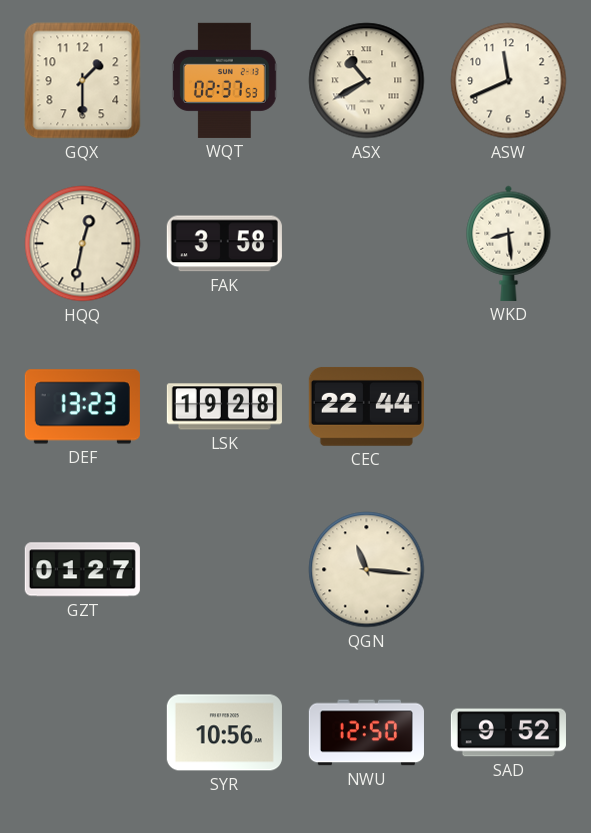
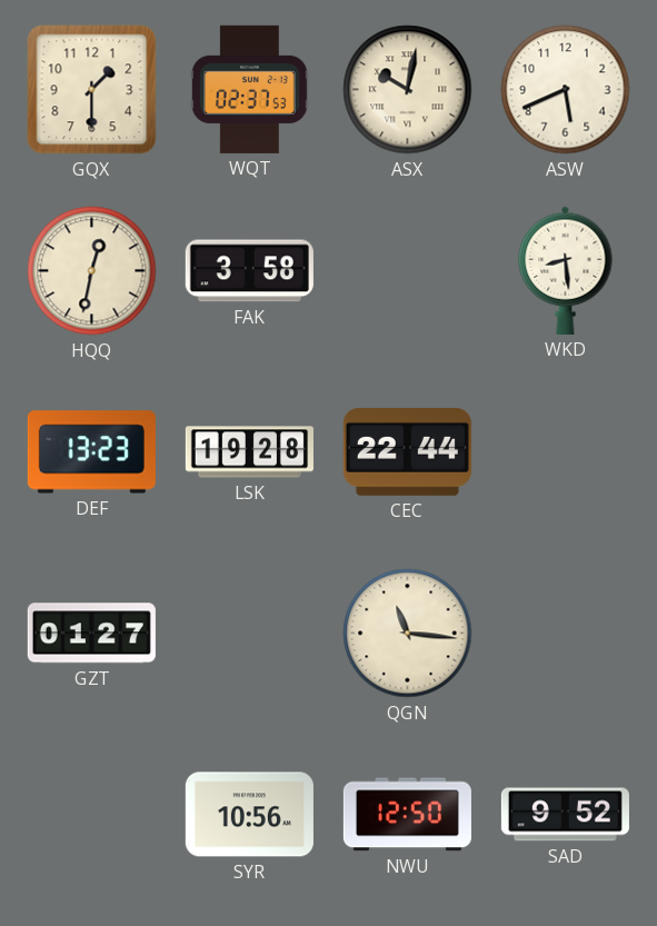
ASX: 10:40 -> 10:02
ASW: 11:41 -> 5:41
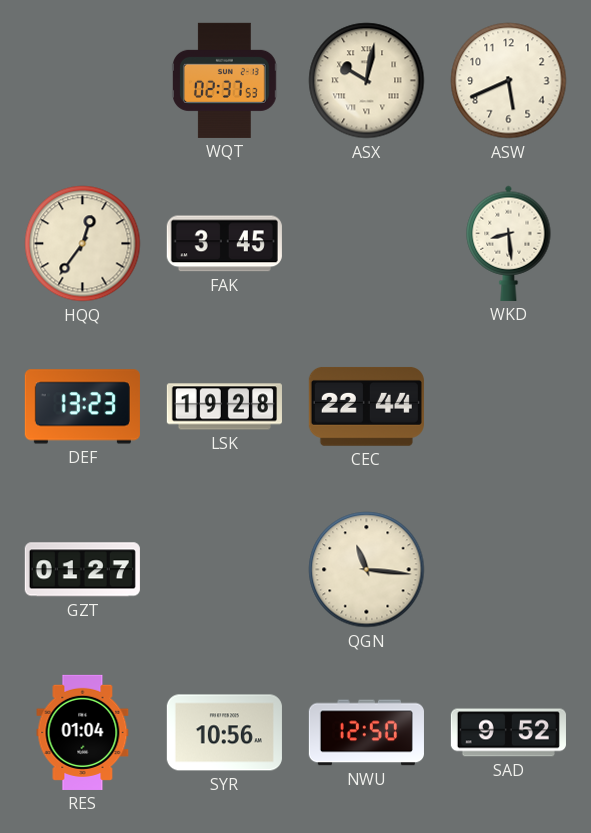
GQX: 1:30 -> none
HQQ: 12:32 -> 12:36
FAK: 3:58 -> 3:45
RES: none -> 01:04
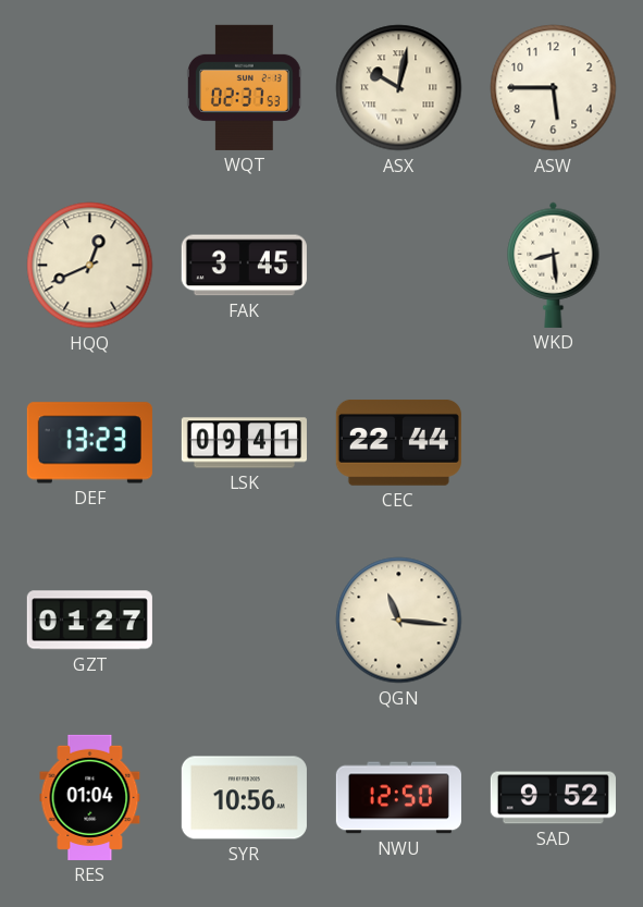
ASW: 5:41 -> 5:45
HQQ: 12:36 -> 12:41
LSK: 19:28 -> 09:41
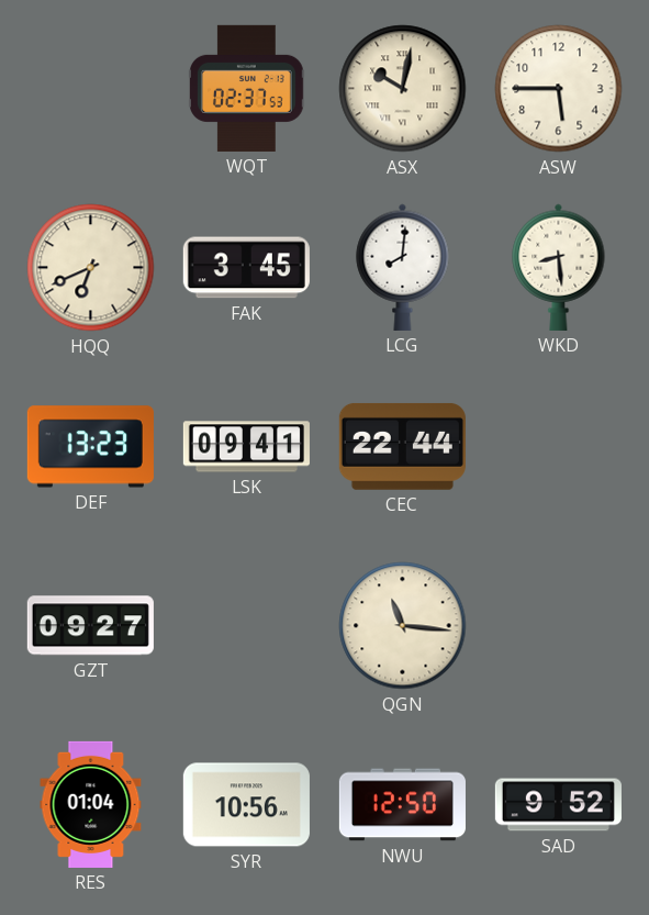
HQQ: 12:41 -> 6:41
LCG: none -> 8:01
GZT: 01:27 -> 09:27
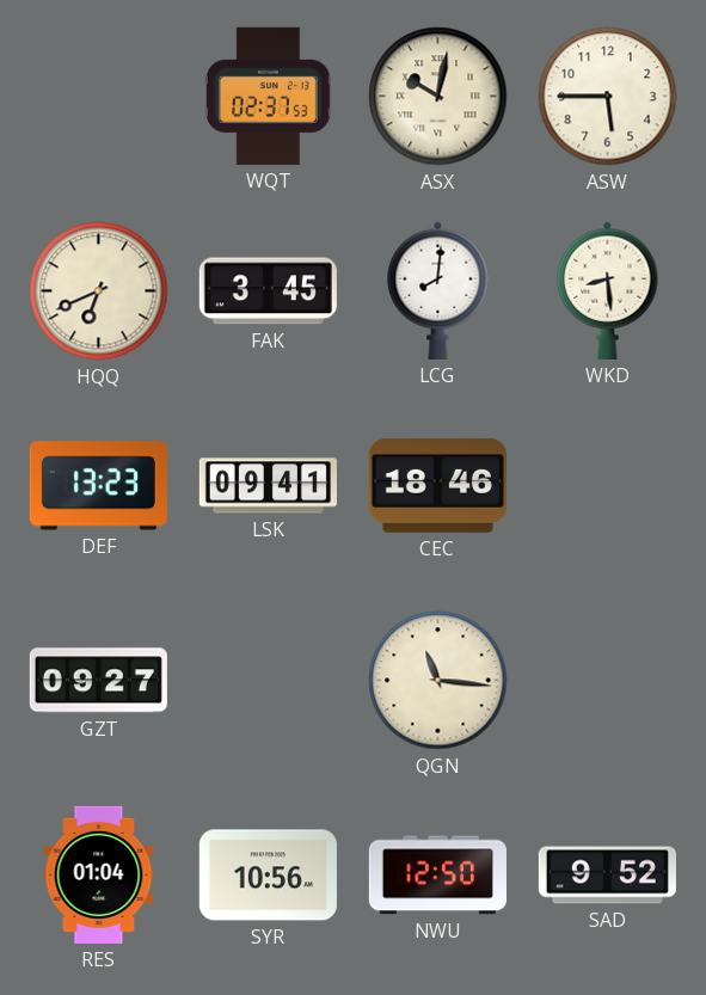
CEC: 22:44 -> 18:46
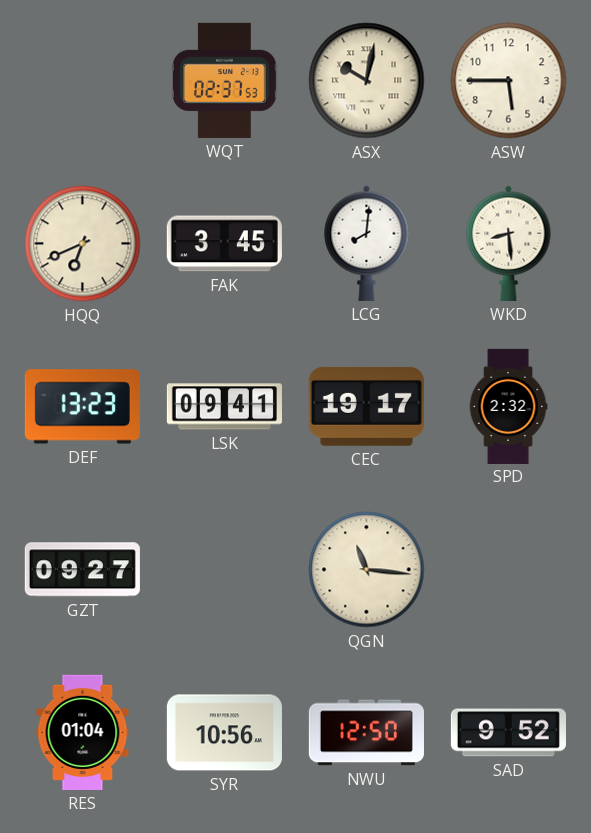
CEC: 18:46 -> 19:17
SPD: none -> 2:32
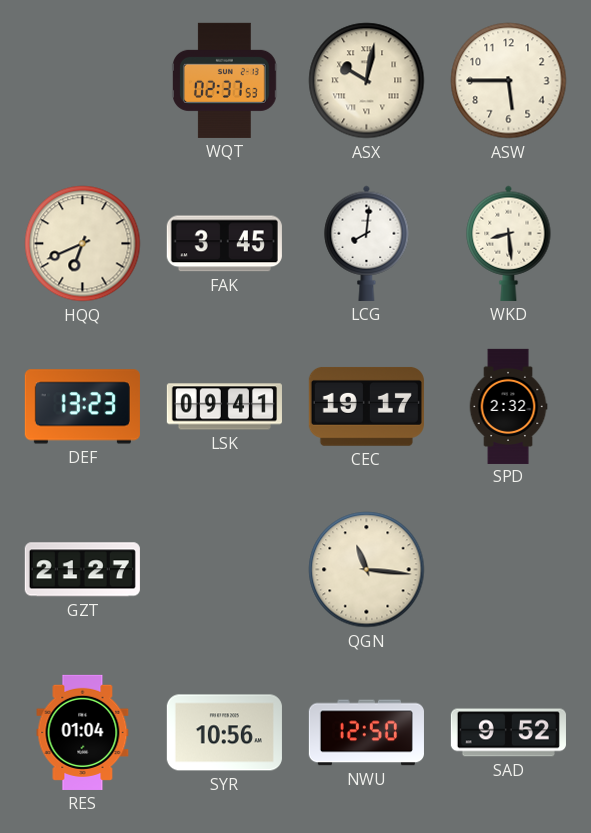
GZT: 09:27 -> 21:27
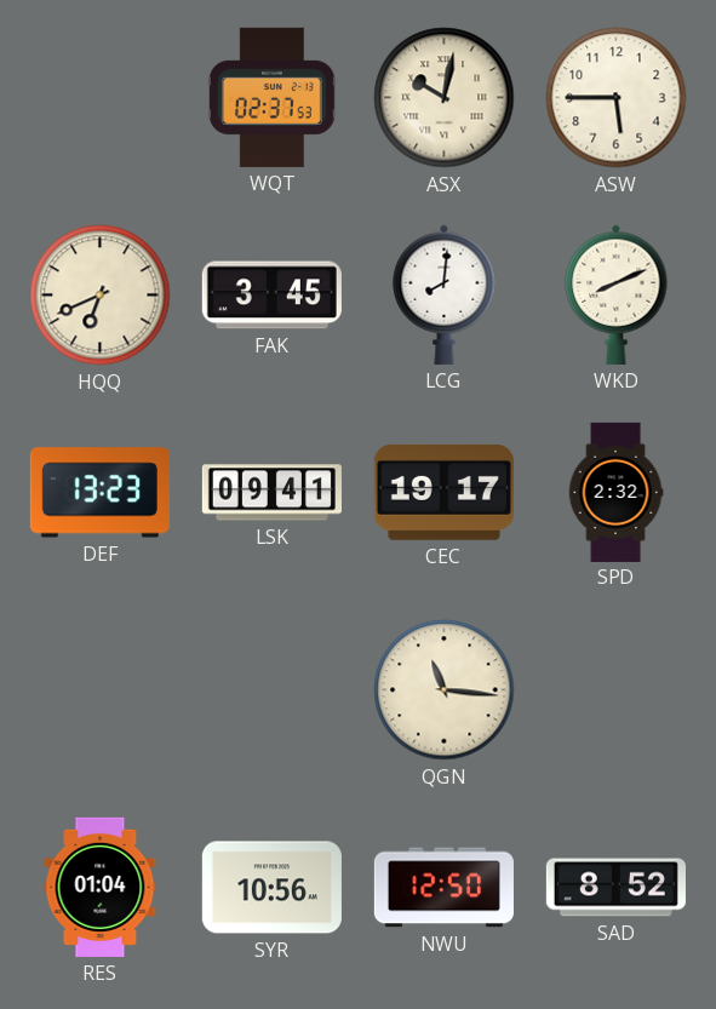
WKD: 8:29 -> 8:11
GZT: 21:27 -> none
SAD: 9:52 -> 8:52
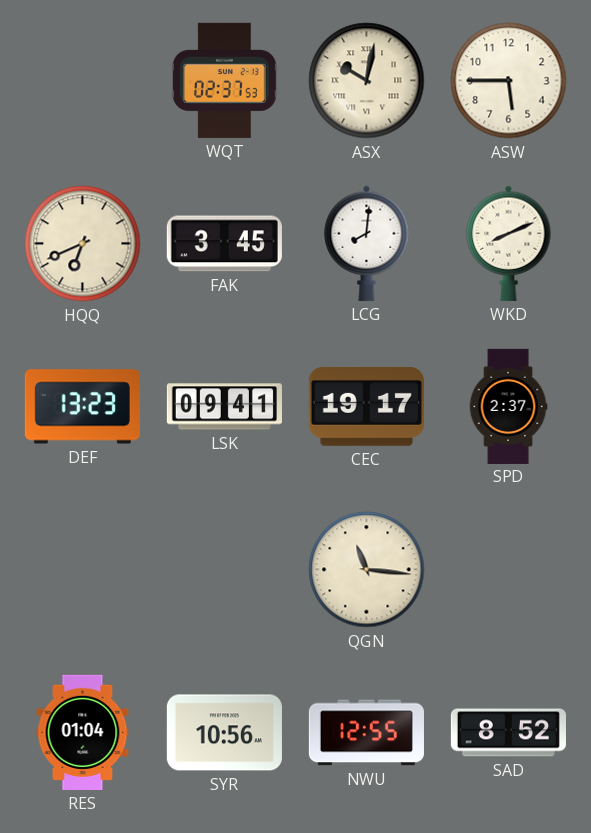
SPD: 2:32 -> 2:37
NWU: 12:50 -> 12:55
